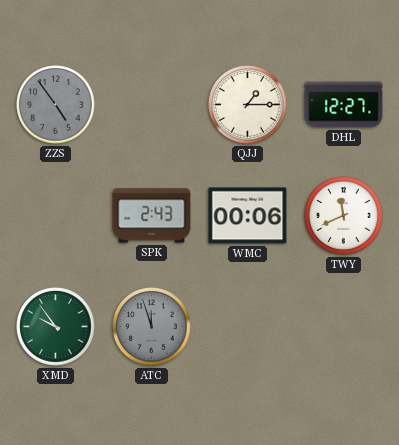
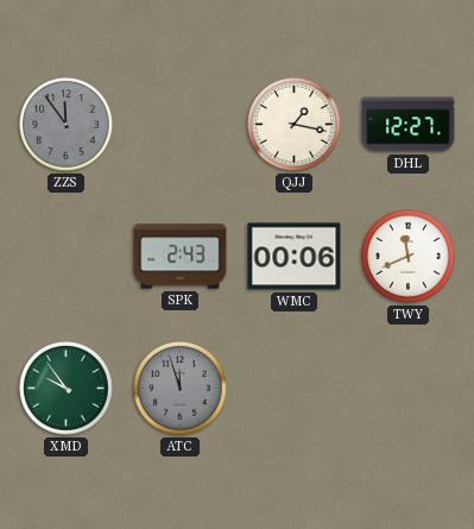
ZZS: 4:54 -> 11:54
QJJ: 1:15 -> 1:17
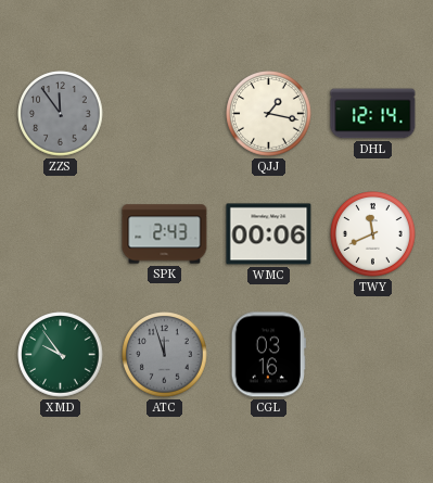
DHL: 12:27 -> 12:14
CGL: none -> 03:16
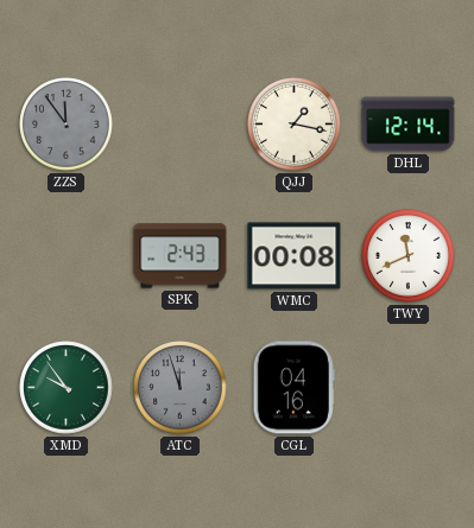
WMC: 00:06 -> 00:08
CGL: 03:16 -> 04:16
